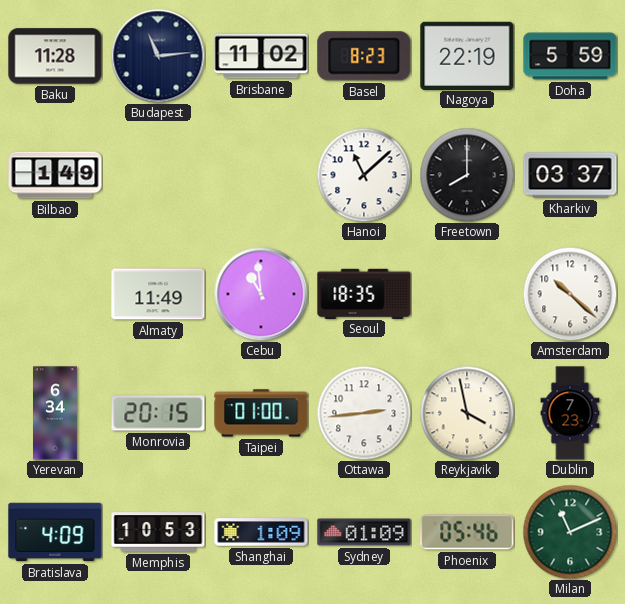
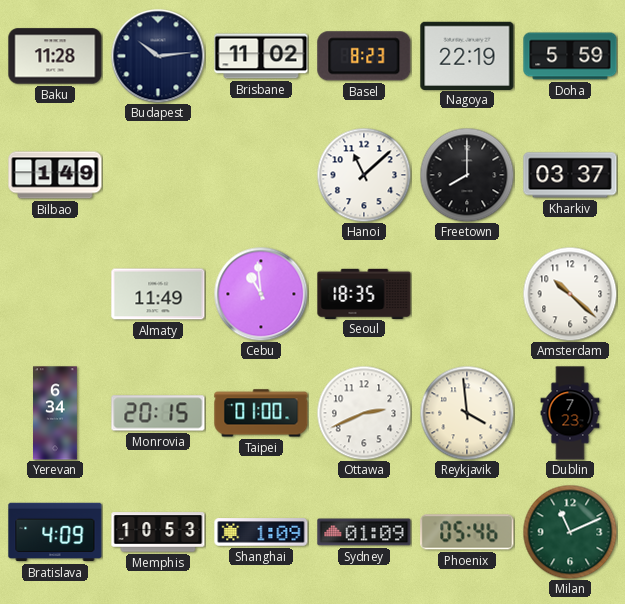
Budapest: 11:14 -> 10:14
Ottawa: 2:44 -> 2:41
Reykjavik: 3:58 -> 3:59
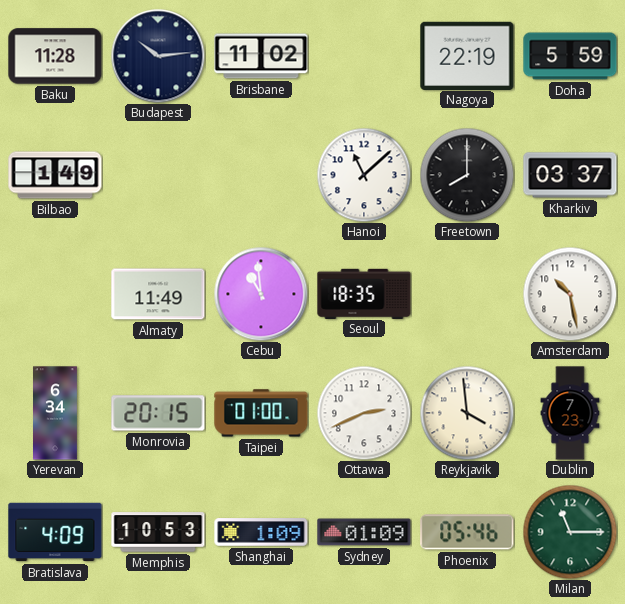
Basel: 8:23 -> none
Amsterdam: 10:22 -> 10:28
Milan: 11:11 -> 11:15
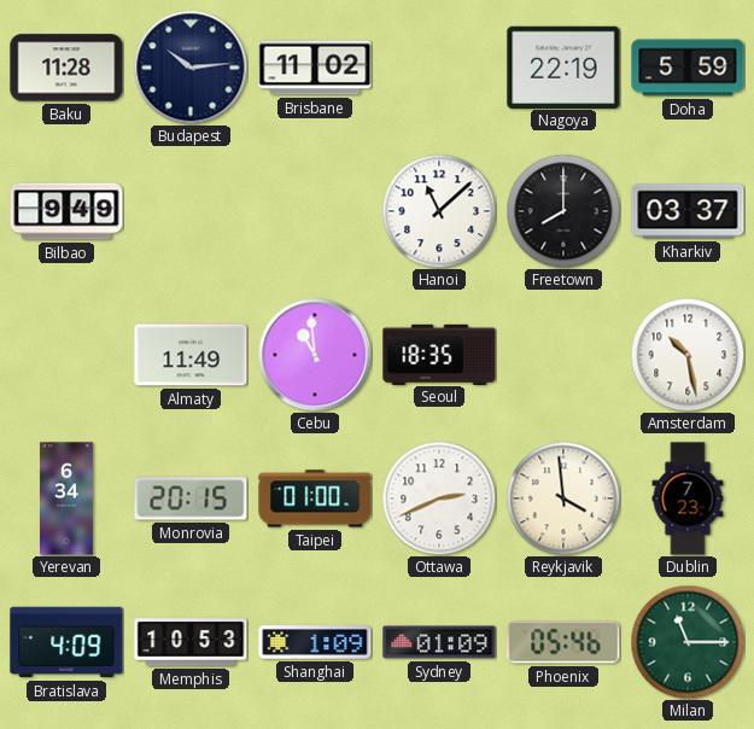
Bilbao: 1:49 -> 9:49
